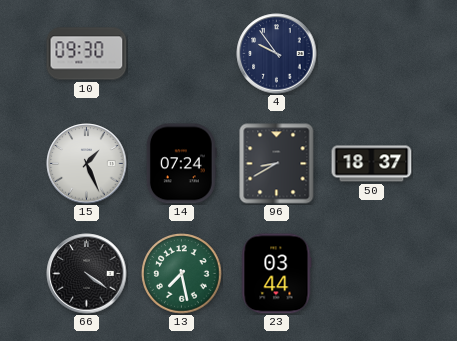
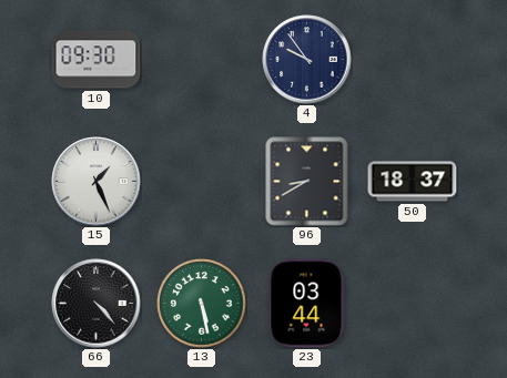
14: 07:24 -> none
66: 4:21 -> 4:23
13: 7:28 -> 5:28
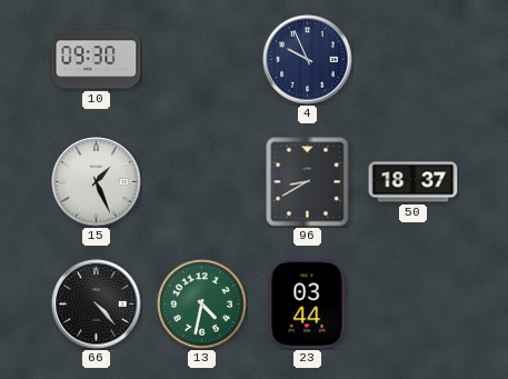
4: 9:54 -> 9:56
13: 5:28 -> 4:32
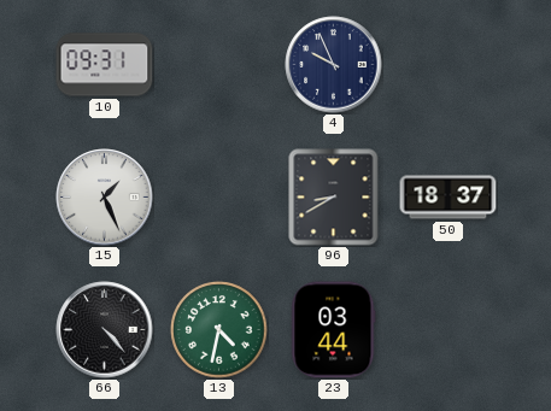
10: 09:30 -> 09:31
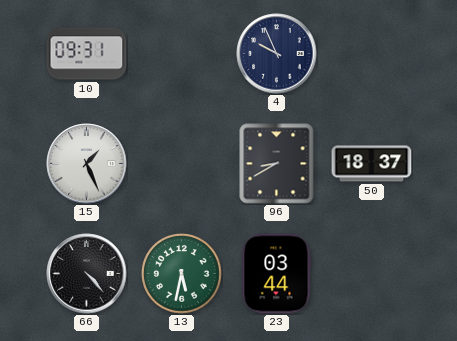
13: 4:32 -> 5:32
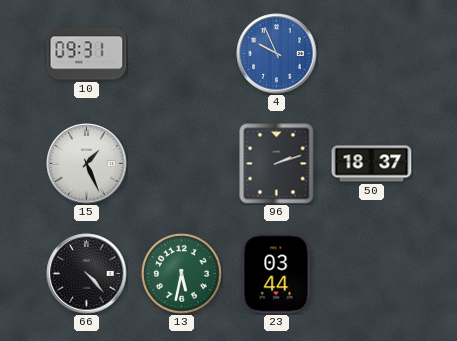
4 dial: navy -> blue
96: 8:40 -> 2:12
